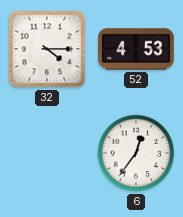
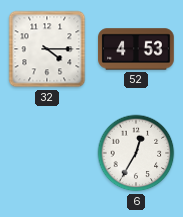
6: 12:36 -> 12:35
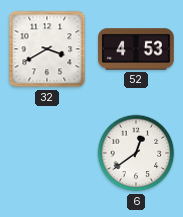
32: 4:15 -> 3:40
6: 12:35 -> 12:39
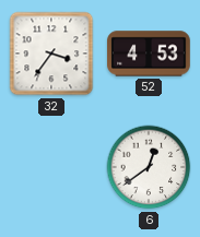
32: 3:40 -> 3:36
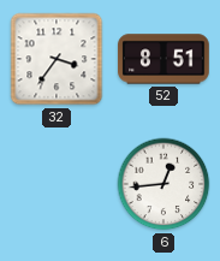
52: 4:53 -> 8:51
6: 12:39 -> 12:44
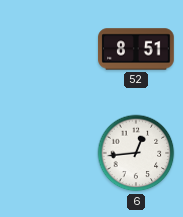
32: 3:36 -> none
